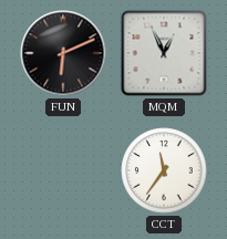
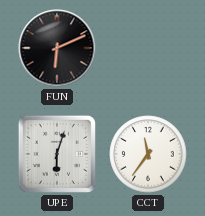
MQM: 12:56 -> none
UPE: none -> 6:03
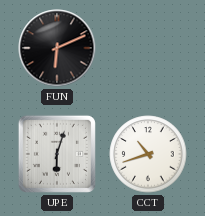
CCT: 11:36 -> 10:42
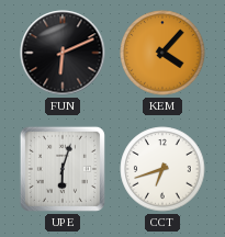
KEM: none -> 4:07
CCT: 10:42 -> 6:42
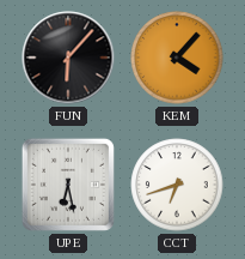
FUN: 6:11 -> 6:07
UPE: 6:03 -> 6:28
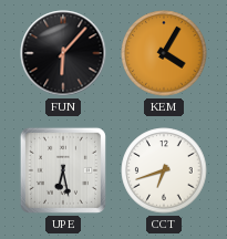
KEM: 4:07 -> 4:05
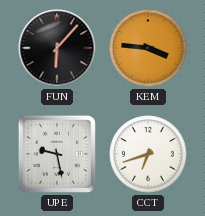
KEM: 4:05 -> 3:46
UPE: 6:28 -> 9:28
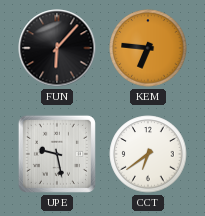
KEM: 3:46 -> 6:46
CCT: 6:42 -> 6:39
